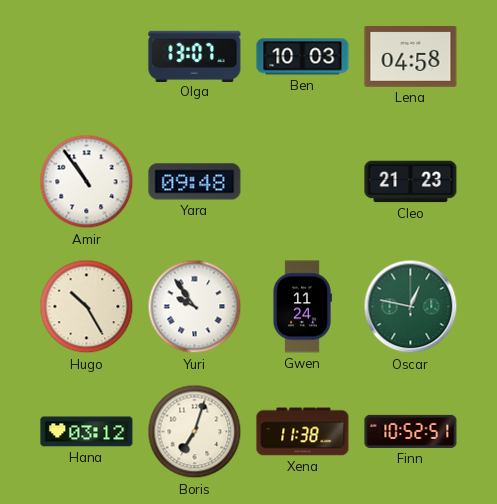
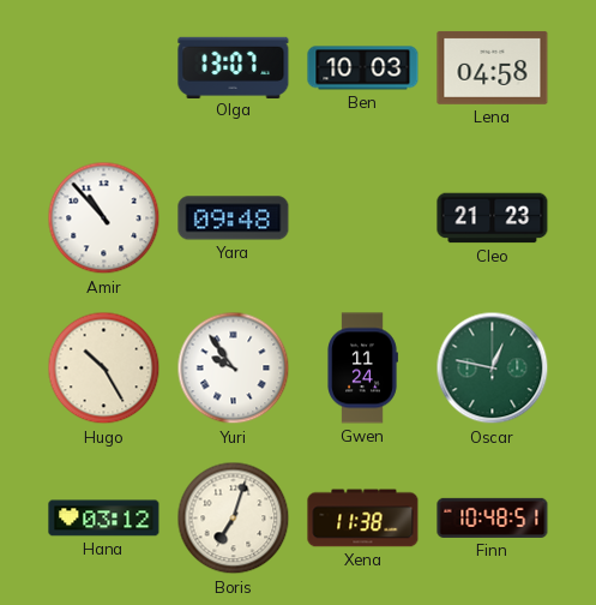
Amir: 10:54 -> 10:53
Finn: 10:52 -> 10:48
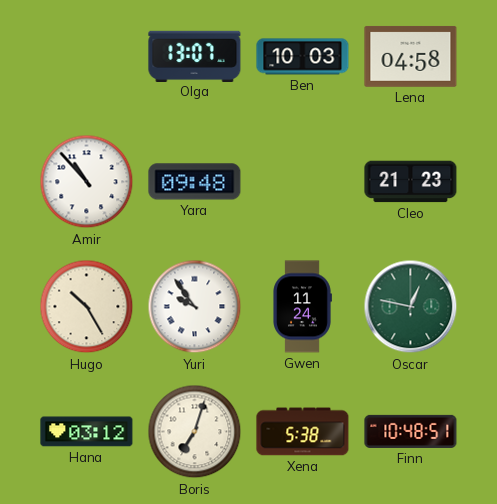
Xena: 11:38 -> 5:38
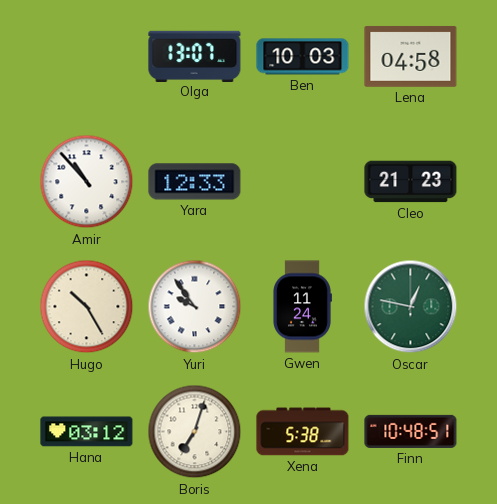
Yara: 09:48 -> 12:33
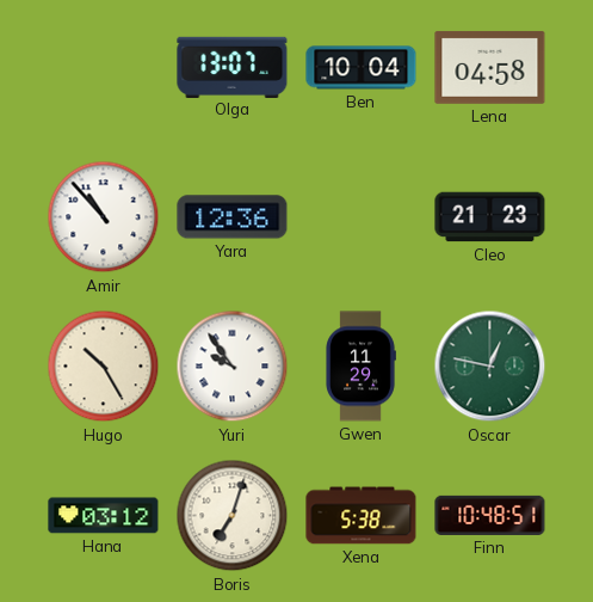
Ben: 10:03 -> 10:04
Yara: 12:33 -> 12:36
Gwen: 11:24 -> 11:29
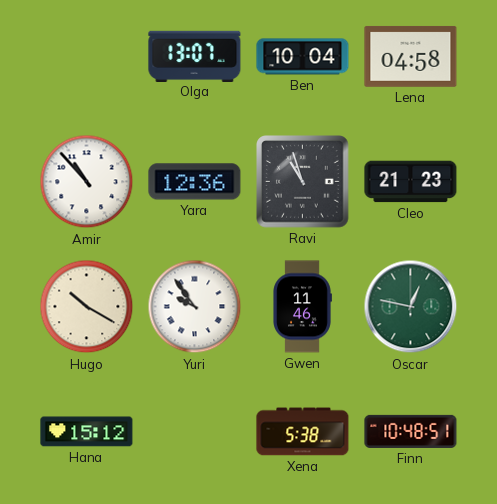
Ravi: none -> 10:57
Hugo: 10:25 -> 10:20
Gwen: 11:29 -> 11:46
Hana: 03:12 -> 15:12
Boris: 7:03 -> none
